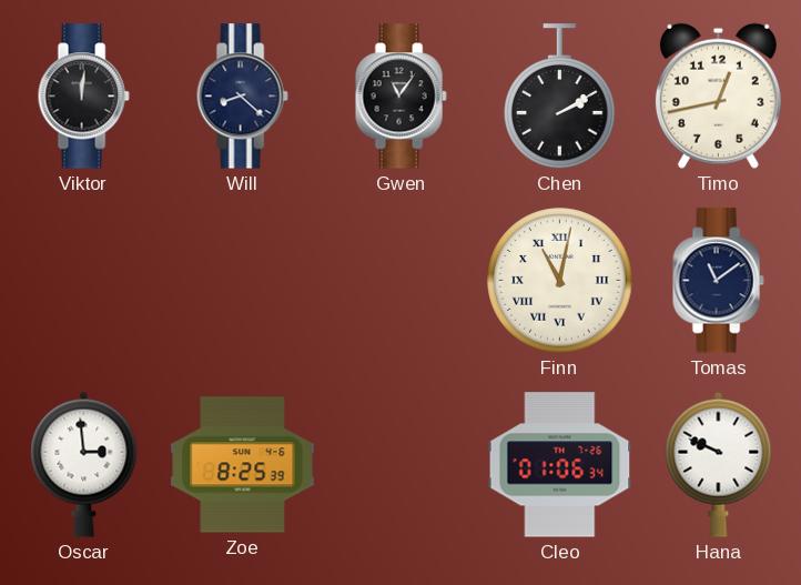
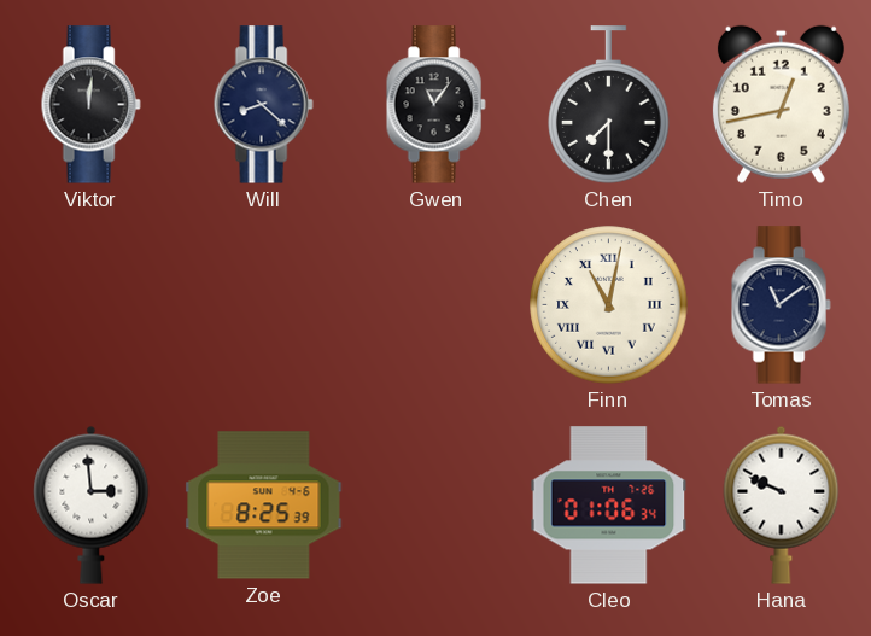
Chen: 2:10 -> 7:30
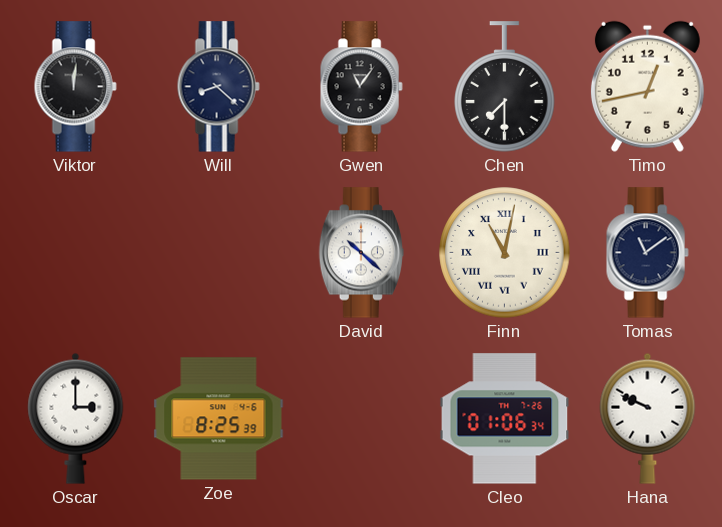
David: none -> 10:22
Oscar: 2:59 -> 3:00
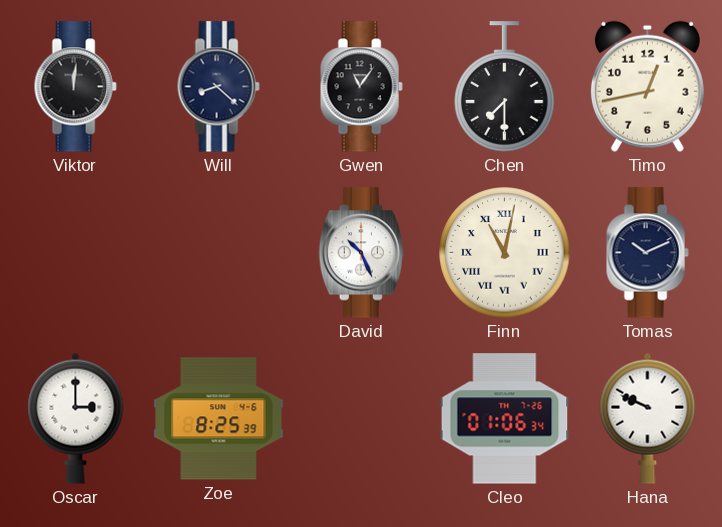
David: 10:22 -> 10:26
Tomas: 11:09 -> 10:11
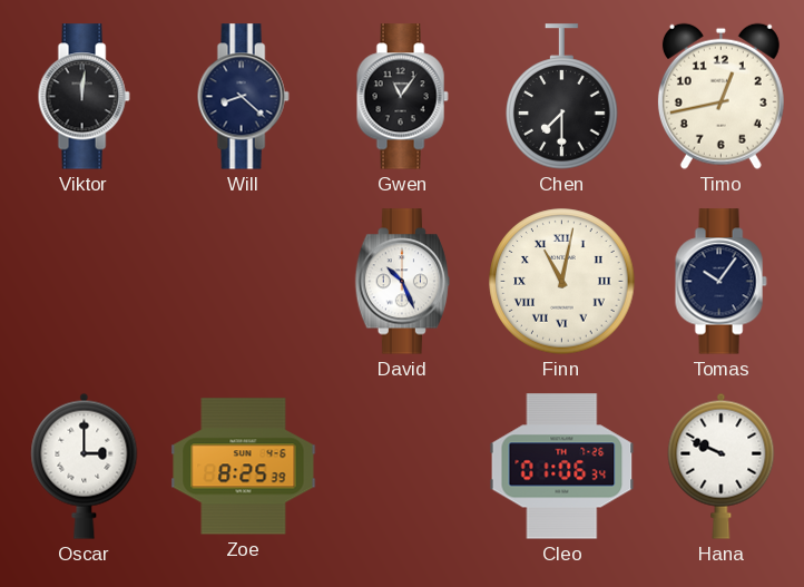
Tomas: 10:11 -> 10:06
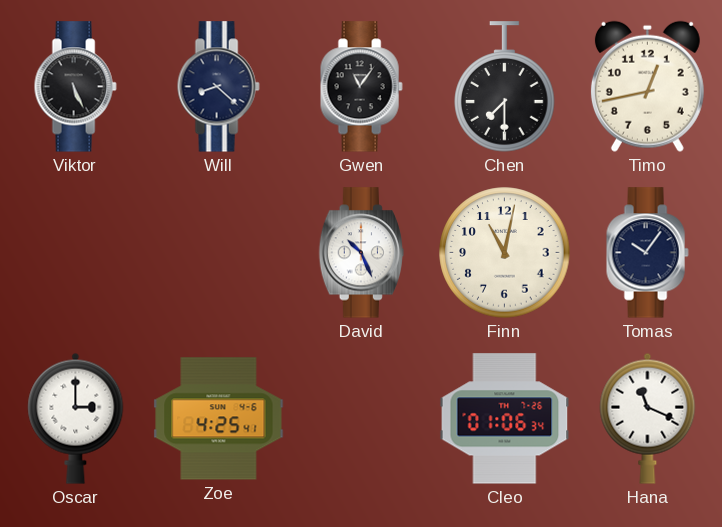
Viktor: 12:01 -> 5:26
Finn numerals: Roman -> Arabic
Zoe: 8:25 -> 4:25
Hana: 9:49 -> 11:19
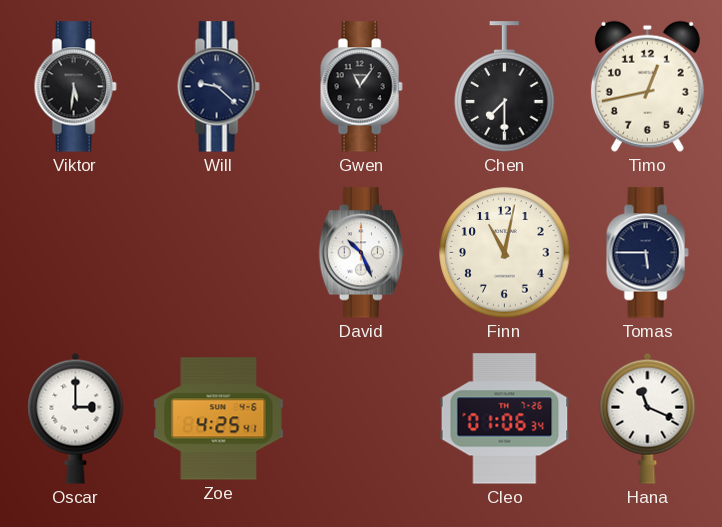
Viktor: 5:26 -> 5:31
Will: 8:22 -> 9:22
Tomas: 10:06 -> 5:45
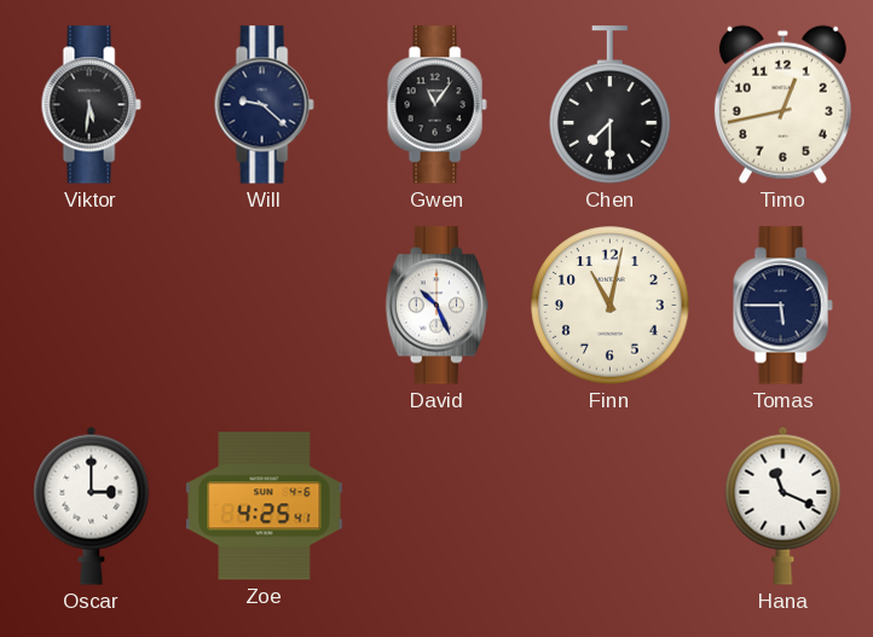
Cleo: 01:06 -> none
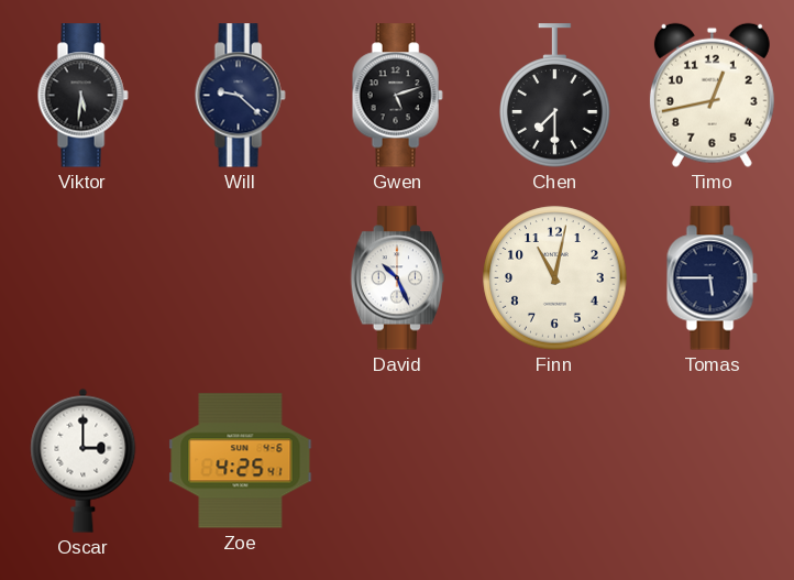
Gwen: 11:06 -> 5:12
Hana: 11:19 -> none
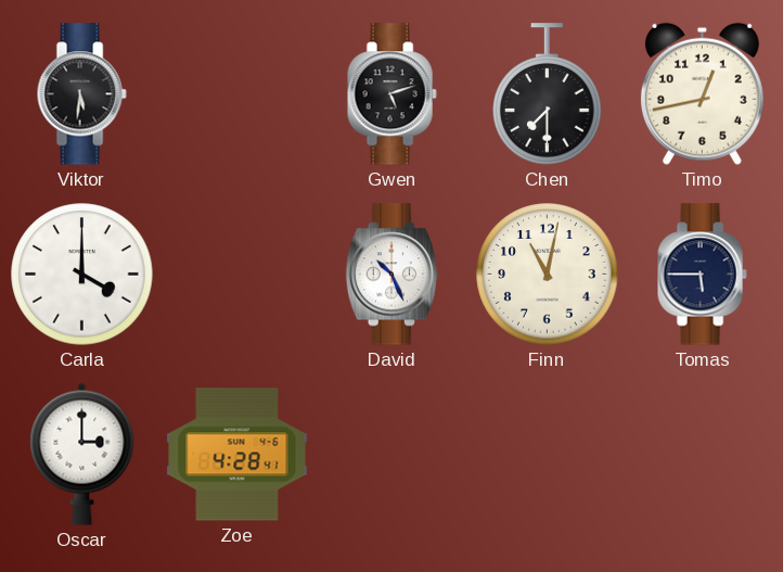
Will: 9:22 -> none
Carla: none -> 4:00
Zoe: 4:25 -> 4:28
